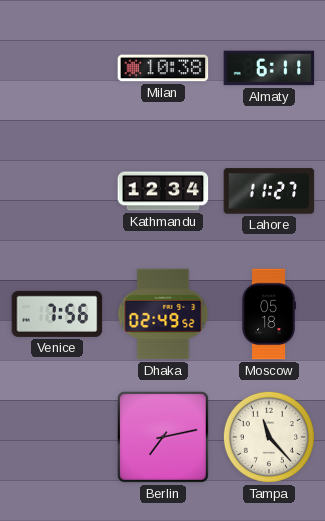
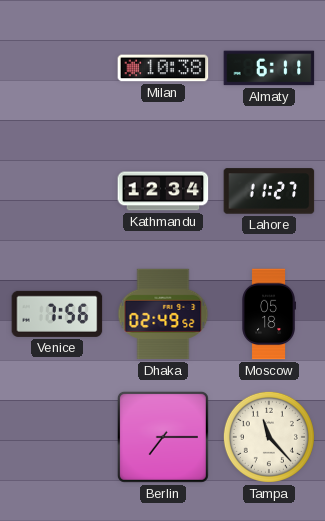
Berlin: 7:13 -> 7:15
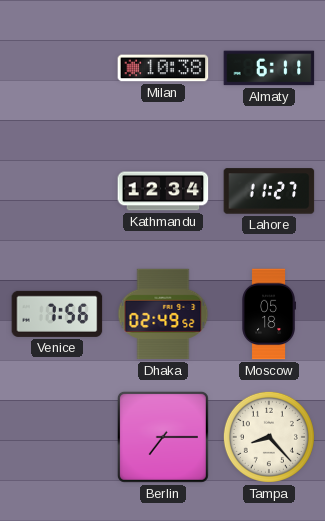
Tampa: 11:23 -> 8:23
